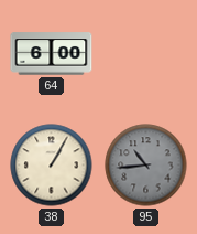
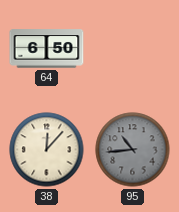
64: 6:00 -> 6:50
38: 1:05 -> 12:07
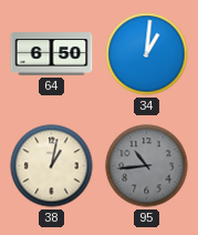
34: none -> 1:01
38: 12:07 -> 1:02
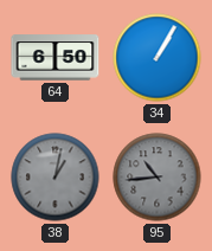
34: 1:01 -> 1:05
38 dial: cream -> grey
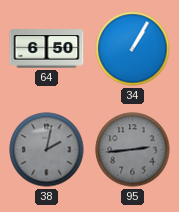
38: 1:02 -> 2:02
95: 10:44 -> 2:44
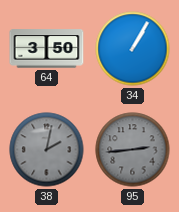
64: 6:50 -> 3:50
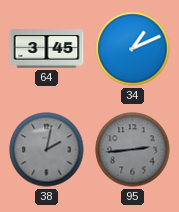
64: 3:50 -> 3:45
34: 1:05 -> 1:11
